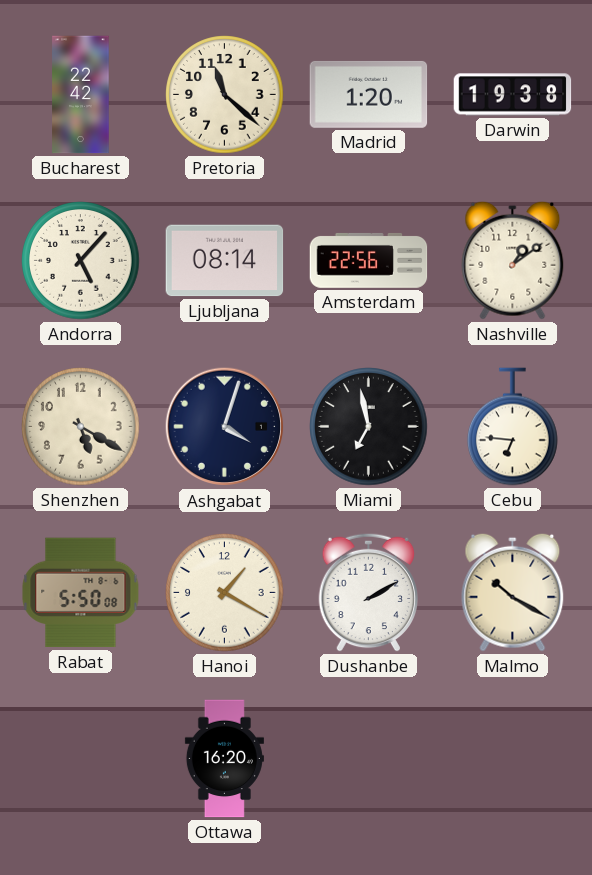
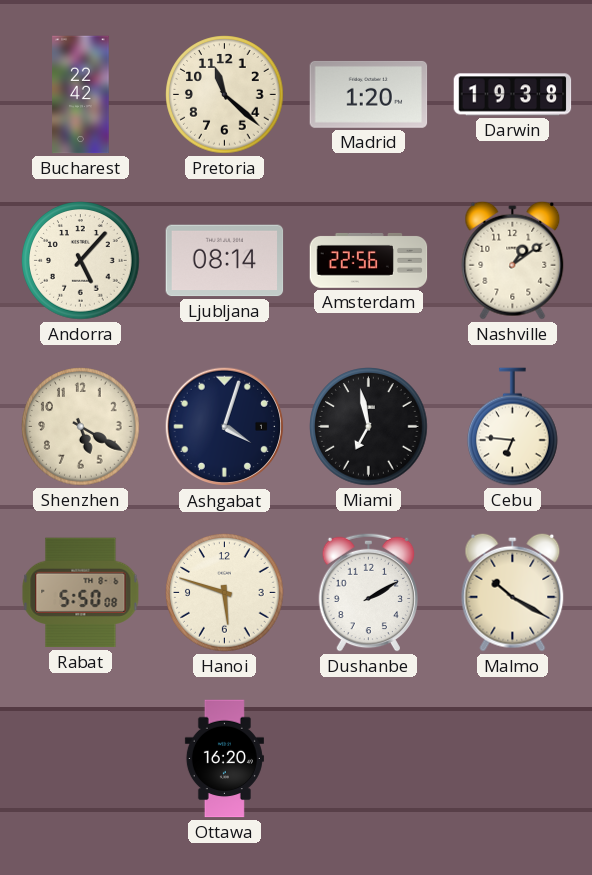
Hanoi: 1:20 -> 5:48
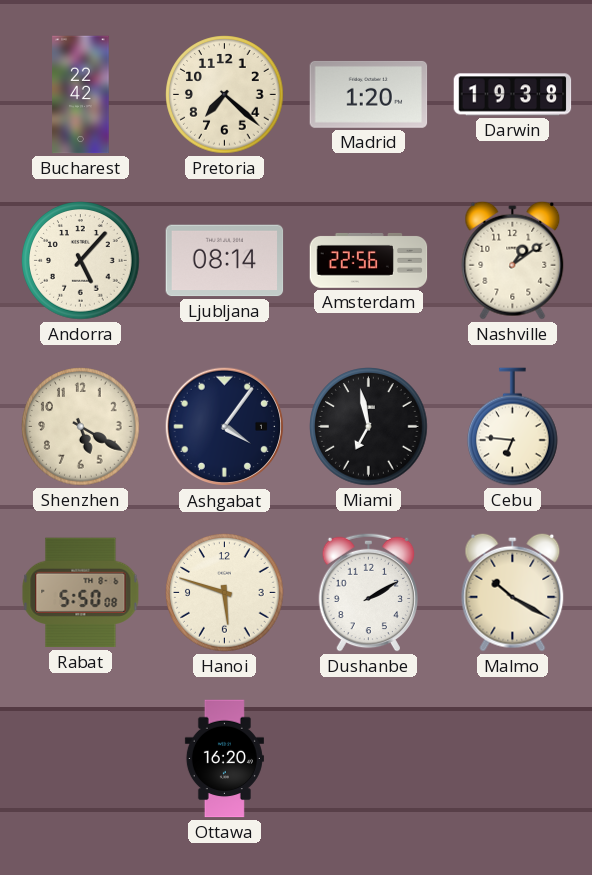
Pretoria: 11:22 -> 7:22
Ashgabat: 4:03 -> 4:06
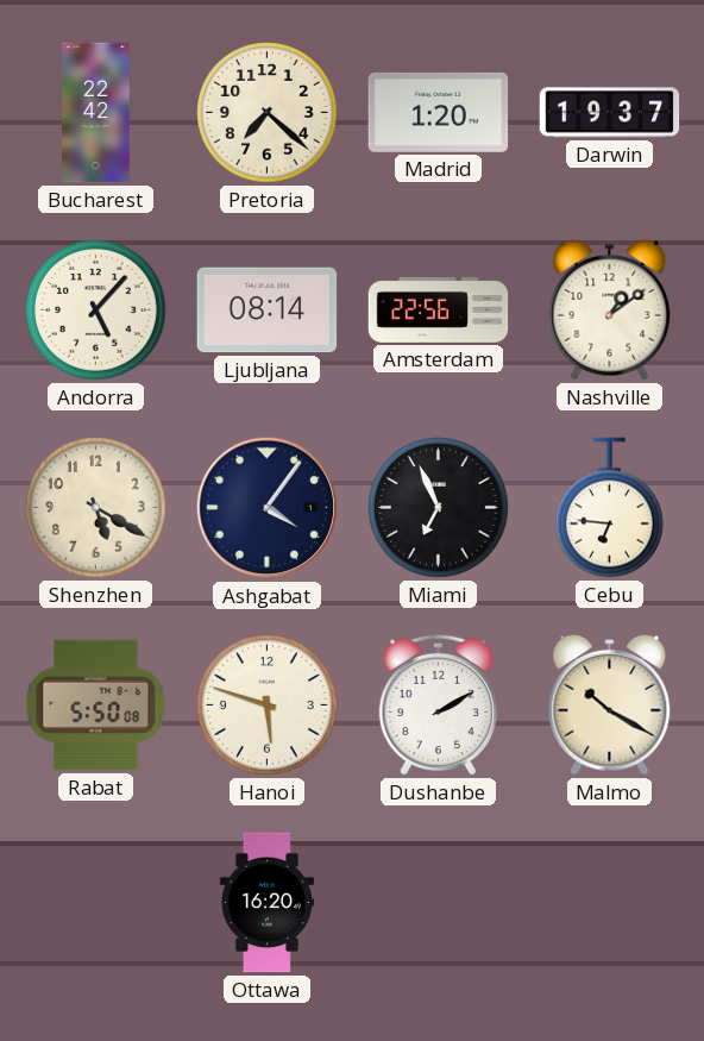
Darwin: 19:38 -> 19:37
Miami: 6:58 -> 6:56
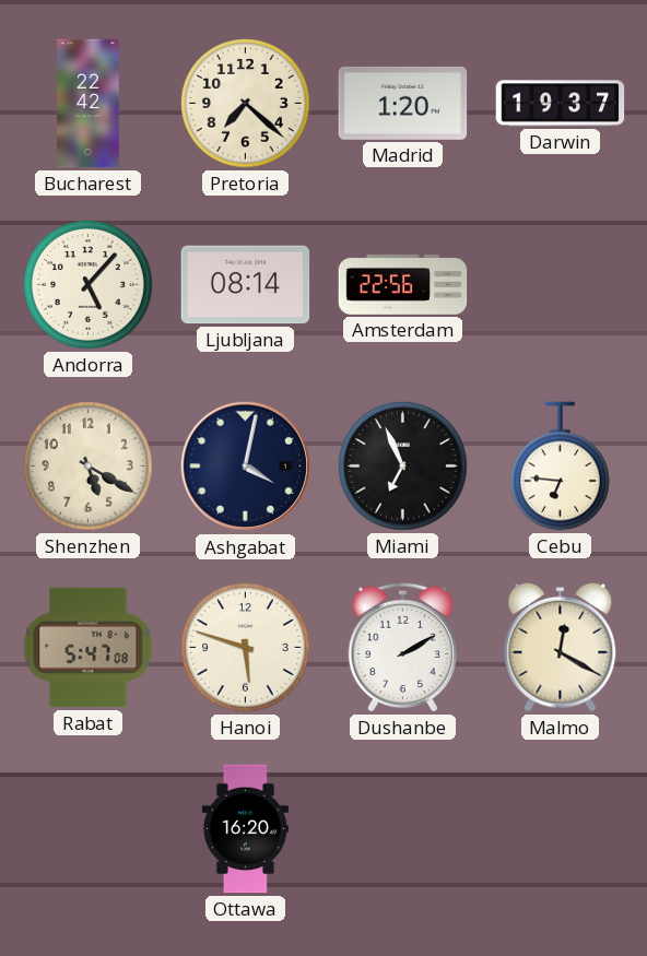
Nashville: 1:09 -> none
Ashgabat: 4:06 -> 4:02
Rabat: 5:50 -> 5:47
Malmo: 10:20 -> 12:20
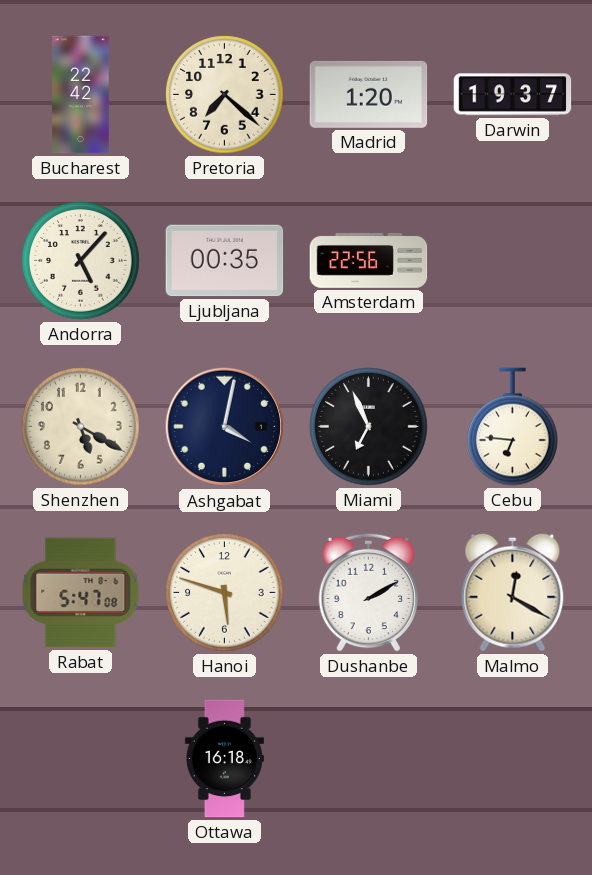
Ljubljana: 08:14 -> 00:35
Ottawa: 16:20 -> 16:18
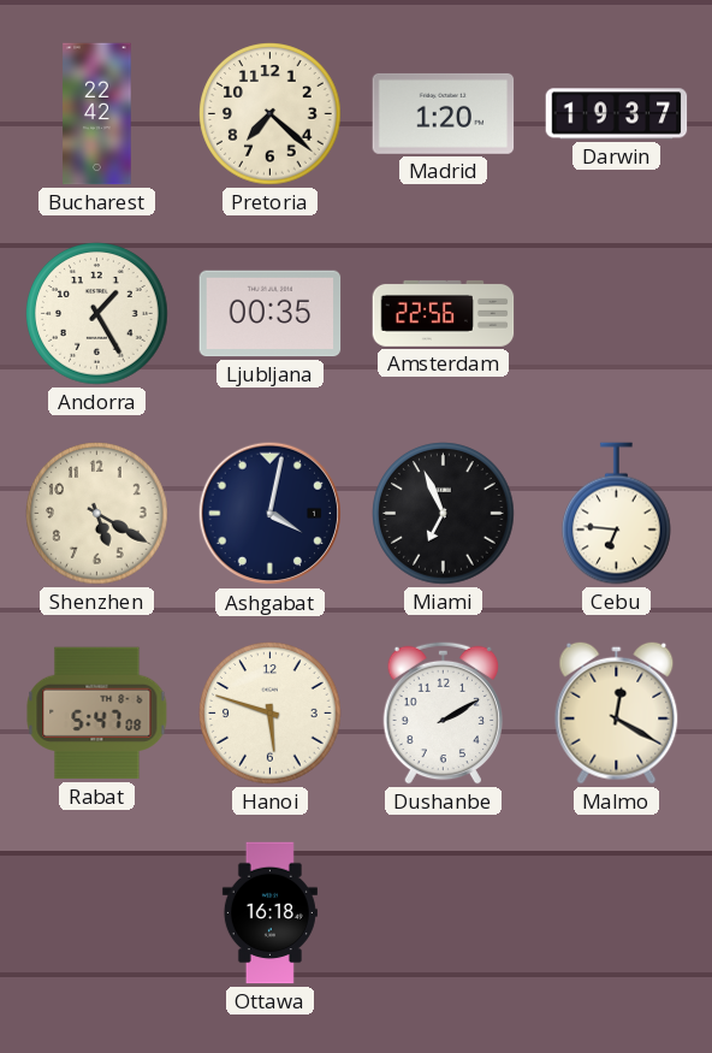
Andorra: 5:07 -> 1:25
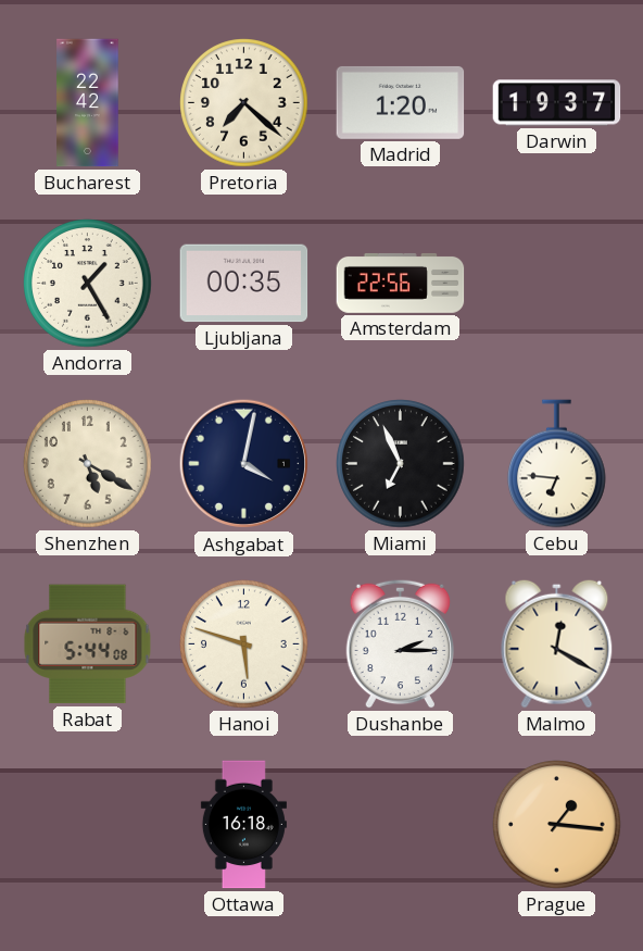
Rabat: 5:47 -> 5:44
Dushanbe: 2:10 -> 2:15
Prague: none -> 1:16
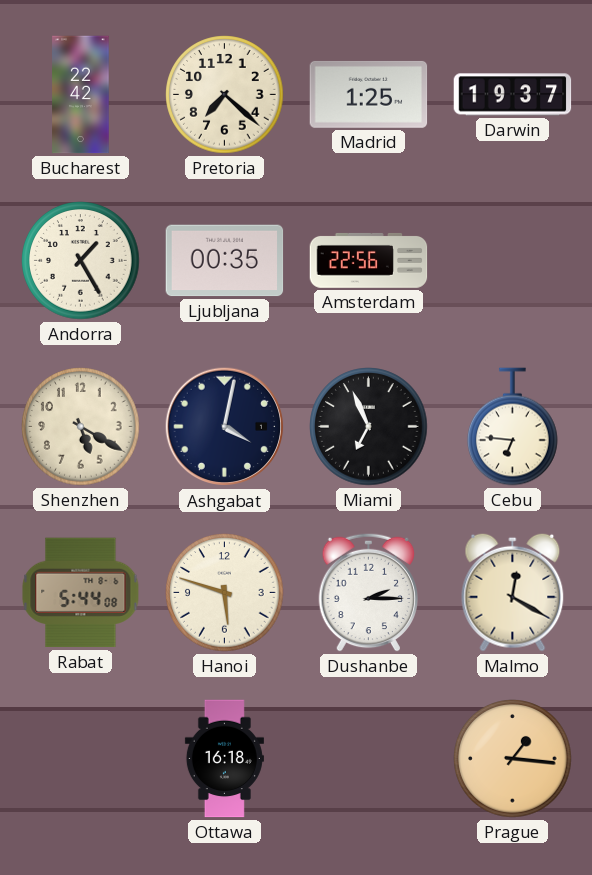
Madrid: 1:20 -> 1:25
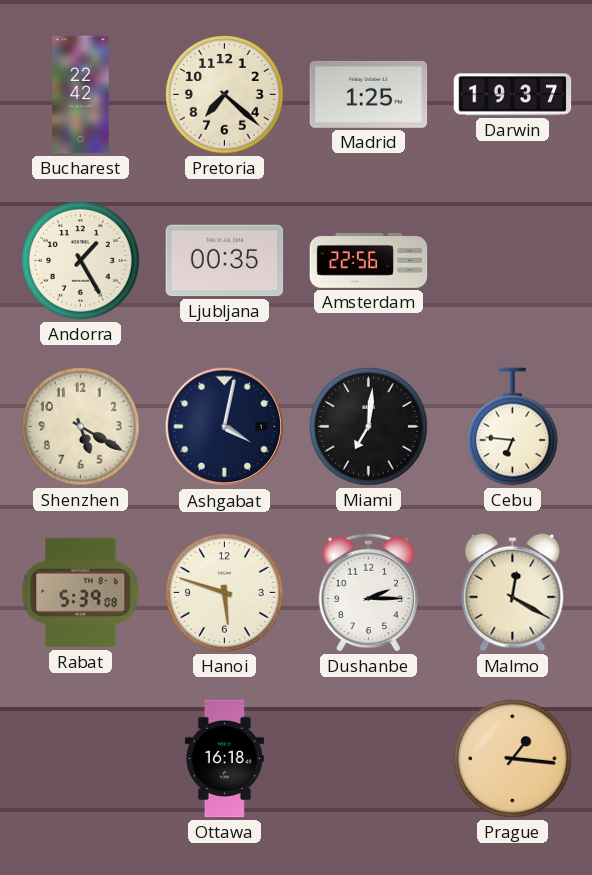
Miami: 6:56 -> 7:01
Rabat: 5:44 -> 5:39
